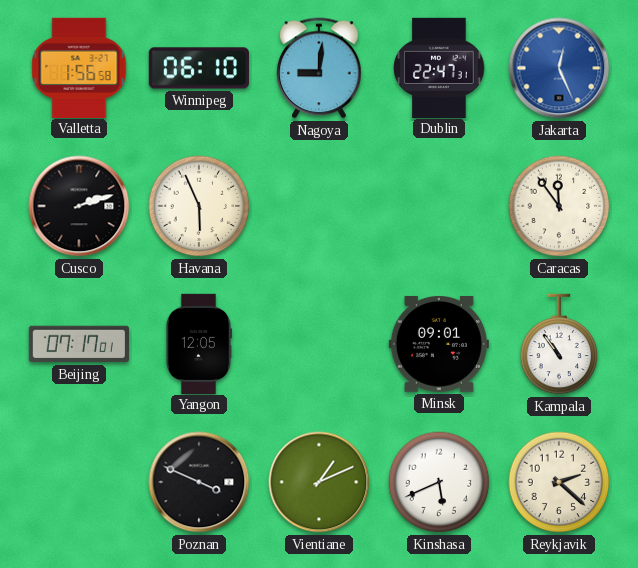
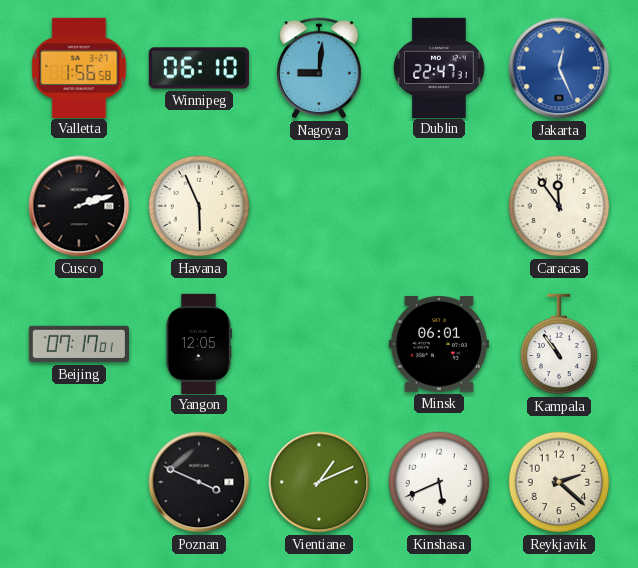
Minsk: 09:01 -> 06:01
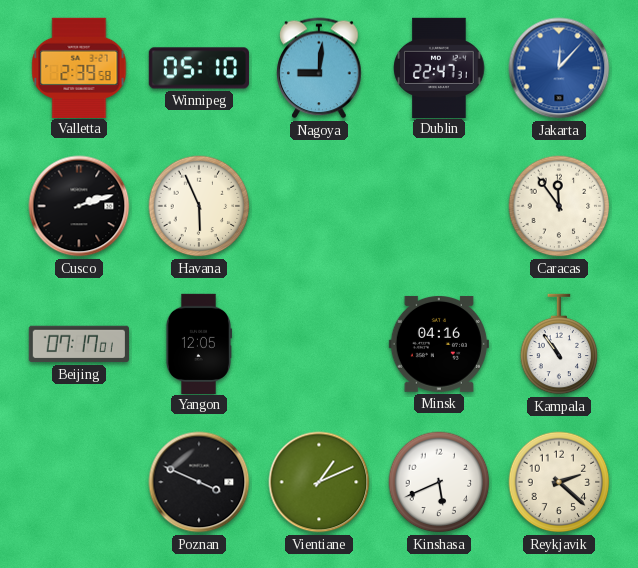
Valletta: 1:56 -> 2:39
Winnipeg: 06:10 -> 05:10
Jakarta: 12:26 -> 12:07
Minsk: 06:01 -> 04:16
